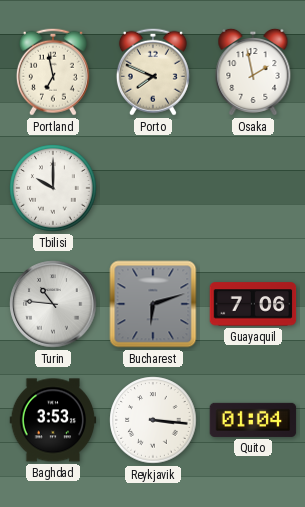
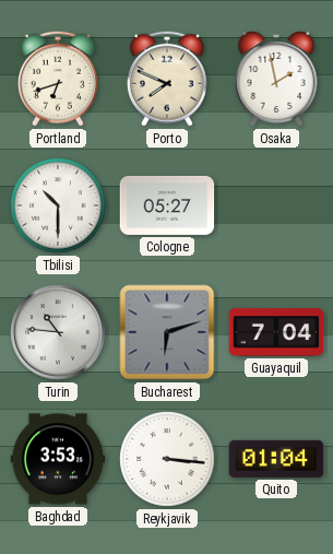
Portland: 6:58 -> 6:42
Tbilisi: 10:00 -> 10:30
Cologne: none -> 05:27
Guayaquil: 7:06 -> 7:04
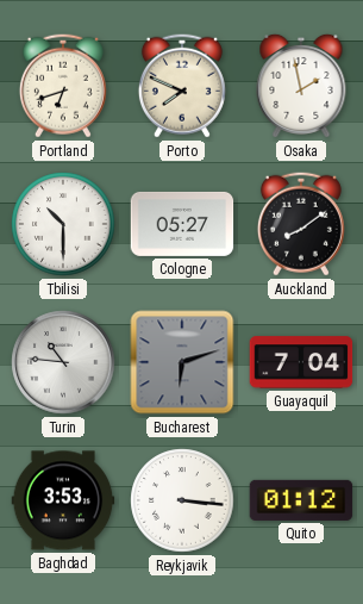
Auckland: none -> 8:09
Quito: 01:04 -> 01:12
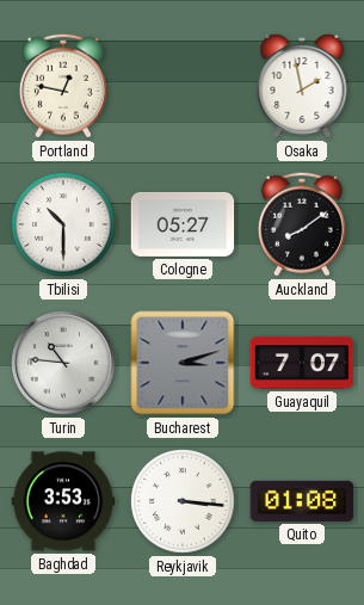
Portland: 6:42 -> 12:47
Porto: 7:49 -> none
Bucharest: 6:12 -> 3:12
Guayaquil: 7:04 -> 7:07
Quito: 01:12 -> 01:08
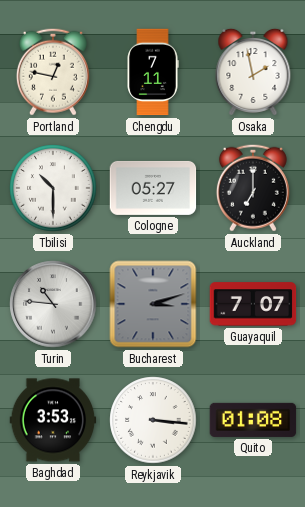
Chengdu: none -> 7:11
Auckland: 8:09 -> 7:00
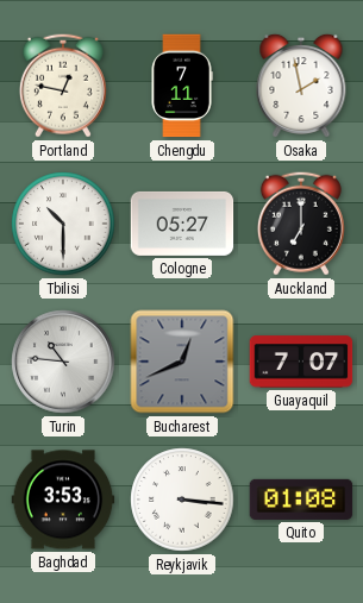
Bucharest: 3:12 -> 12:41
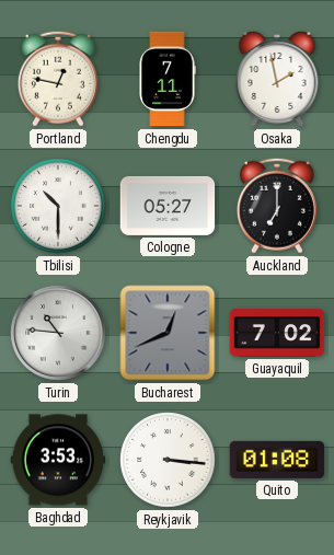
Guayaquil: 7:07 -> 7:02
